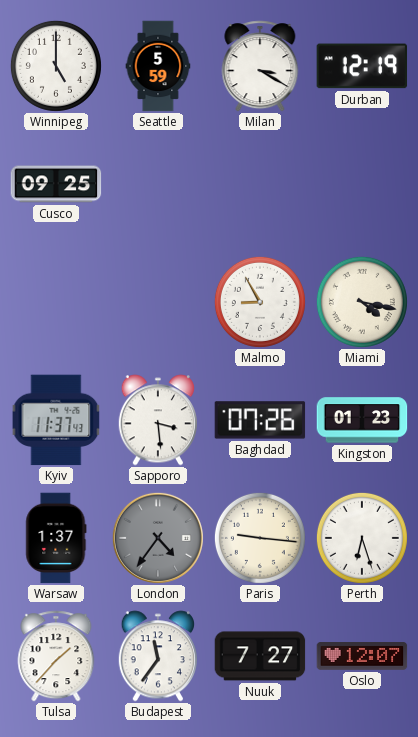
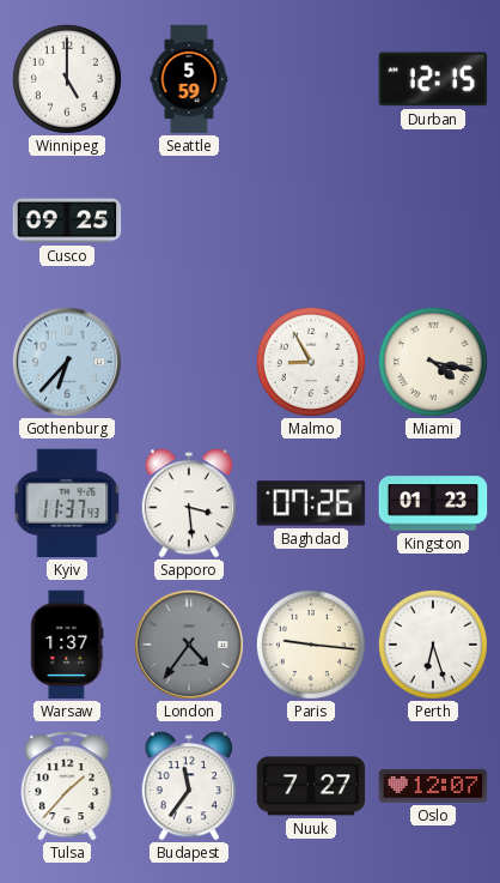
Milan: 3:20 -> none
Durban: 12:19 -> 12:15
Gothenburg: none -> 6:37
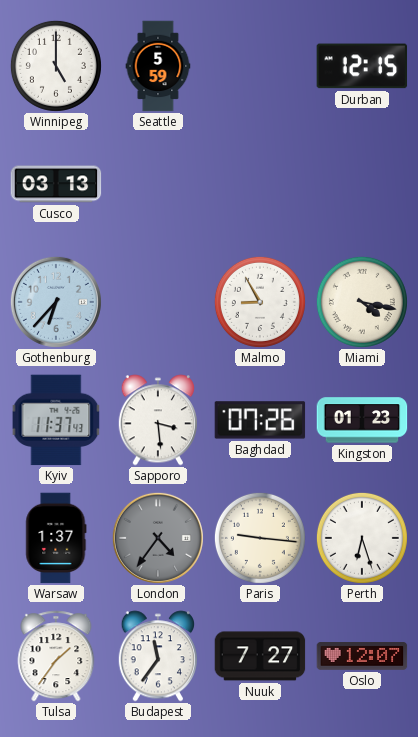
Cusco: 09:25 -> 03:13
Tulsa: 1:37 -> 1:36
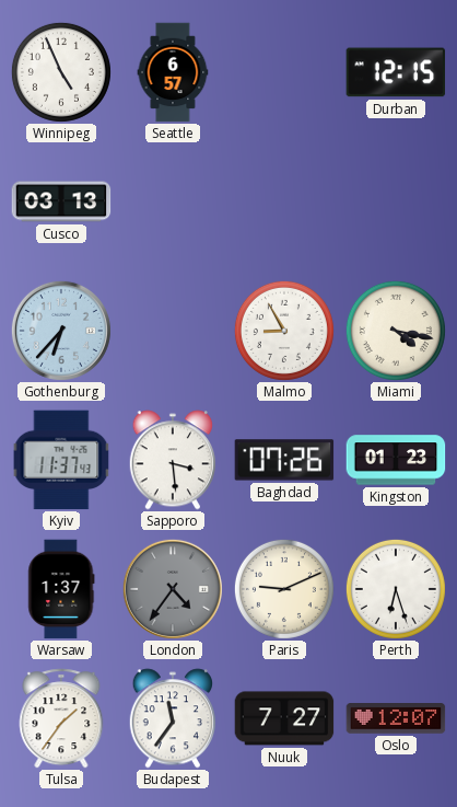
Winnipeg: 5:00 -> 4:56
Seattle: 5:59 -> 6:57
Paris: 9:16 -> 9:11
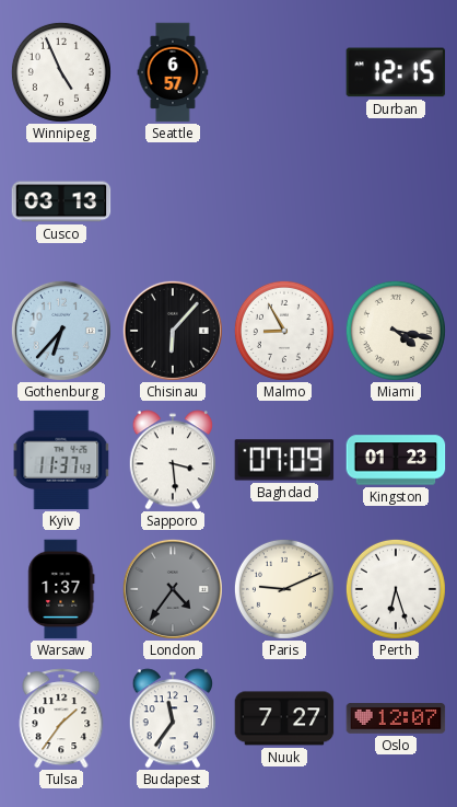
Chisinau: none -> 6:07
Baghdad: 07:26 -> 07:09
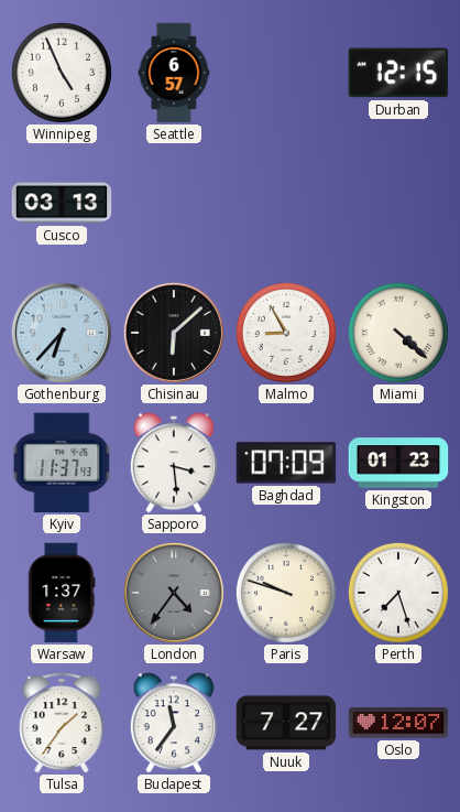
Chisinau: 6:07 -> 6:08
Miami: 4:17 -> 4:22
Paris: 9:11 -> 9:48
Perth: 6:27 -> 7:27
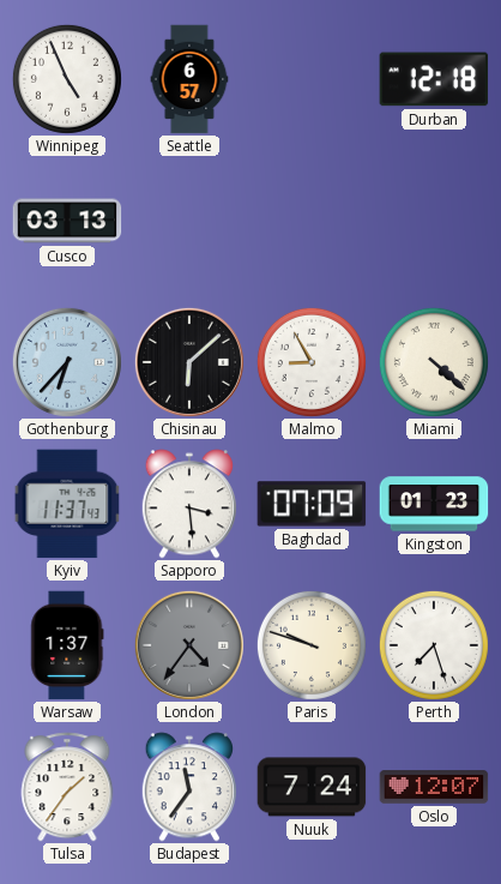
Durban: 12:15 -> 12:18
Nuuk: 7:27 -> 7:24
